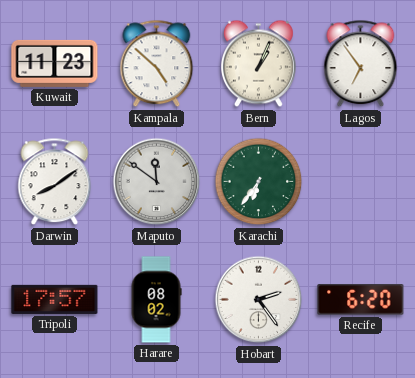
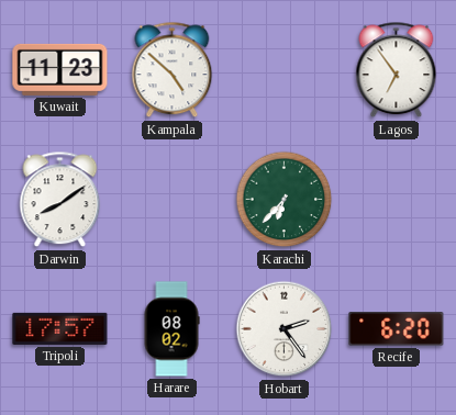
Bern: 1:04 -> none
Maputo: 11:51 -> none
Karachi: 6:36 -> 6:37
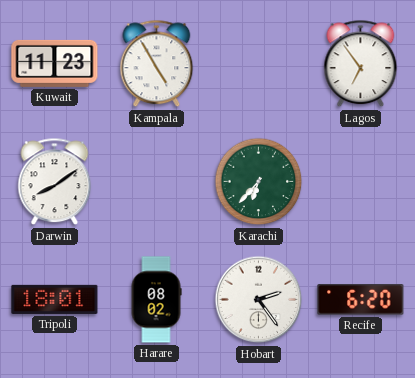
Kampala: 4:52 -> 4:55
Tripoli: 17:57 -> 18:01
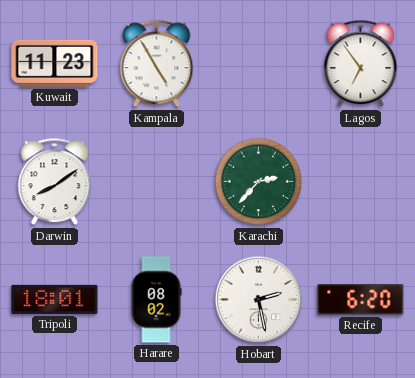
Karachi: 6:37 -> 2:37
Hobart: 2:24 -> 2:28
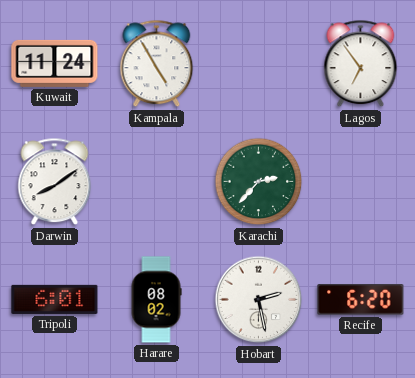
Kuwait: 11:23 -> 11:24
Tripoli: 18:01 -> 6:01
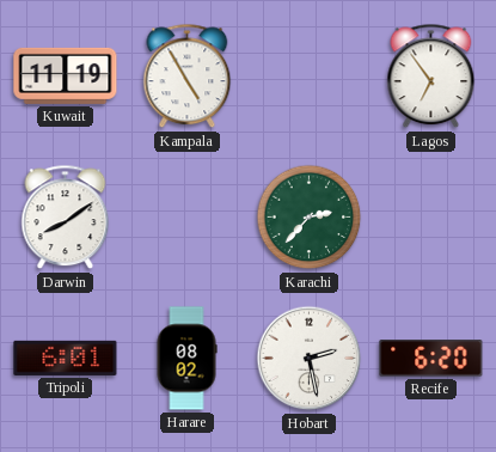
Kuwait: 11:24 -> 11:19
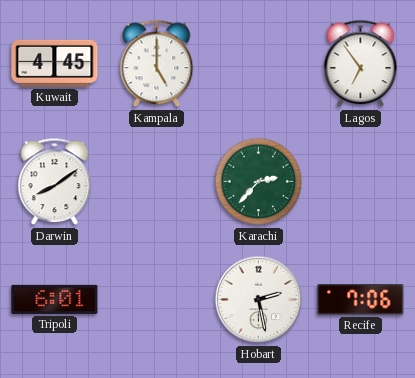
Kuwait: 11:19 -> 4:45
Kampala: 4:55 -> 5:00
Harare: 08:02 -> none
Recife: 6:20 -> 7:06
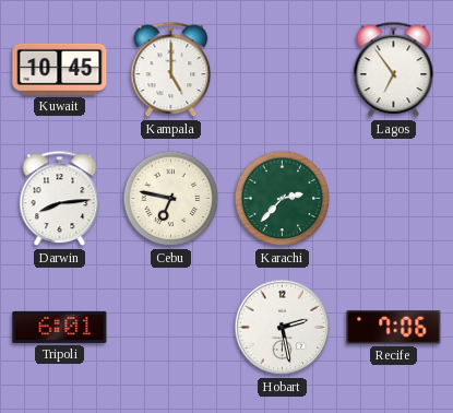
Kuwait: 4:45 -> 10:45
Darwin: 8:09 -> 8:14
Cebu: none -> 6:47
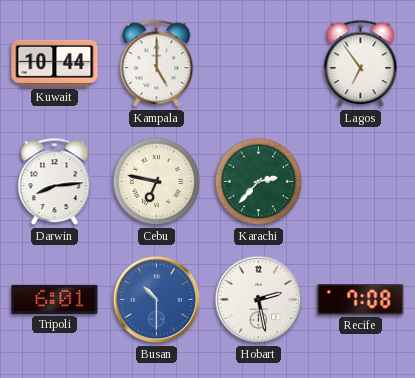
Kuwait: 10:45 -> 10:44
Busan: none -> 10:30
Recife: 7:06 -> 7:08
